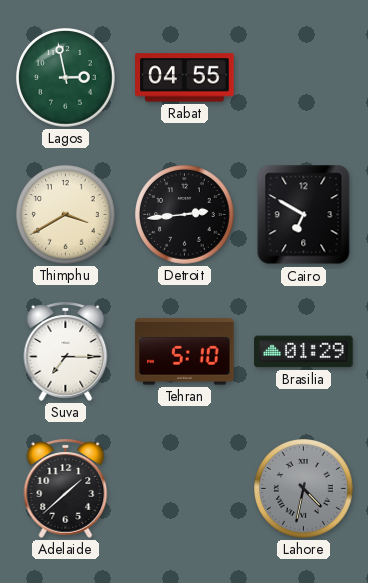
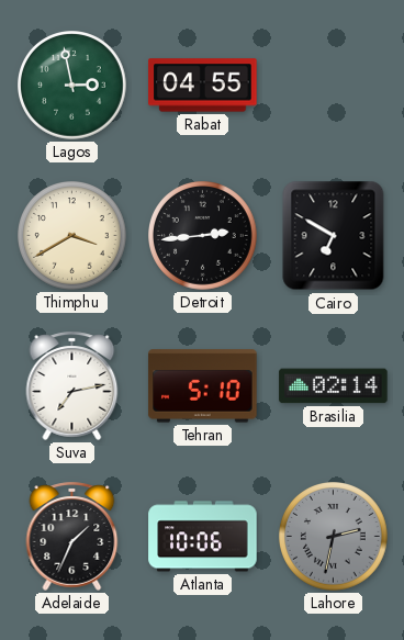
Suva: 7:15 -> 7:13
Brasilia: 01:29 -> 02:14
Adelaide: 1:38 -> 1:34
Atlanta: none -> 10:06
Lahore: 4:32 -> 2:32
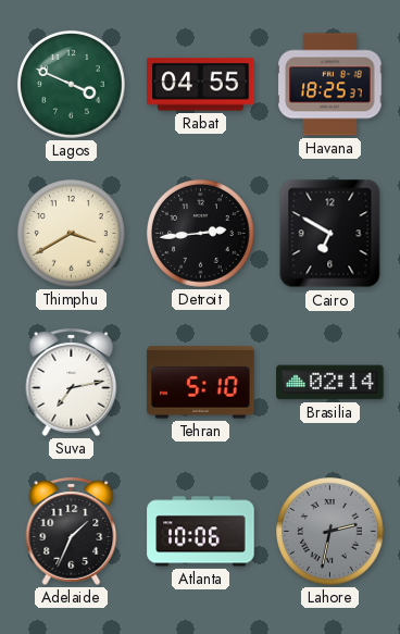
Lagos: 2:58 -> 3:49
Havana: none -> 18:25
